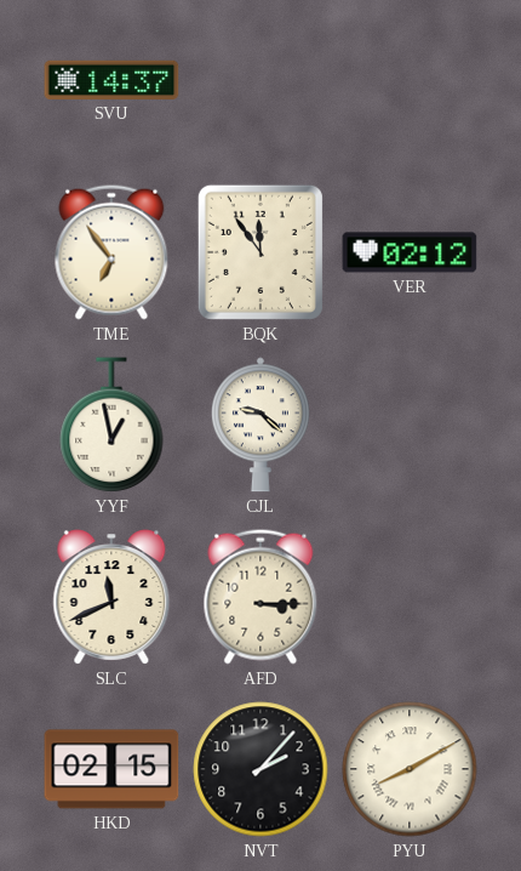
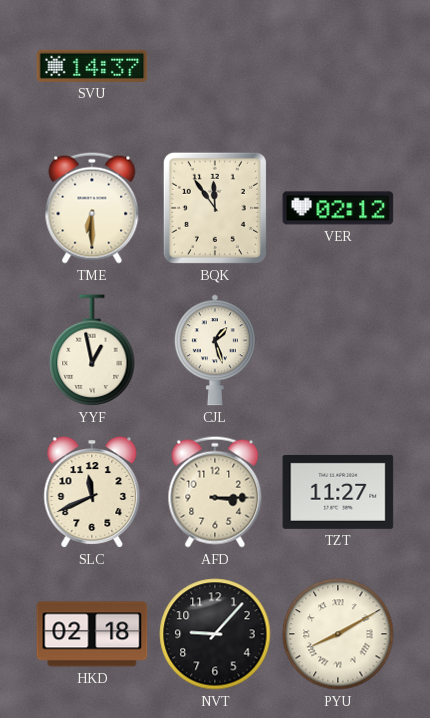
TME: 6:54 -> 6:30
CJL: 9:22 -> 1:27
TZT: none -> 11:27
HKD: 02:15 -> 02:18
NVT: 2:07 -> 9:07
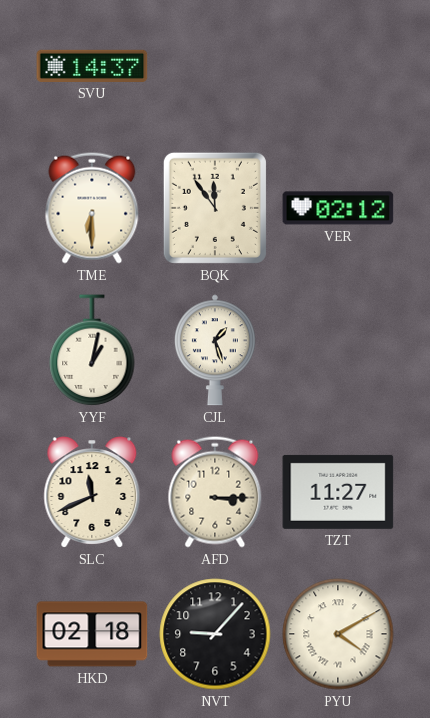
YYF: 12:58 -> 1:02
PYU: 8:10 -> 4:10
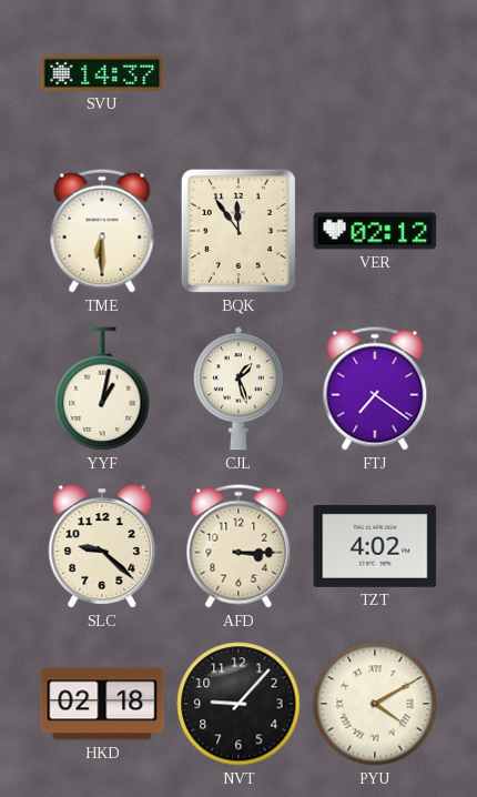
FTJ: none -> 7:21
SLC: 11:41 -> 9:22
TZT: 11:27 -> 4:02
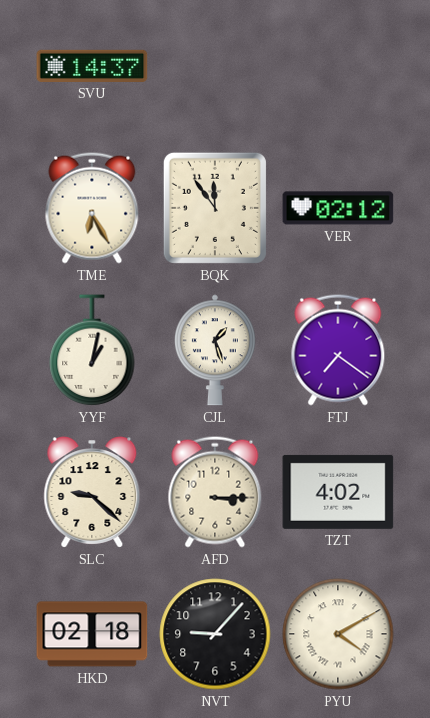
TME: 6:30 -> 6:25
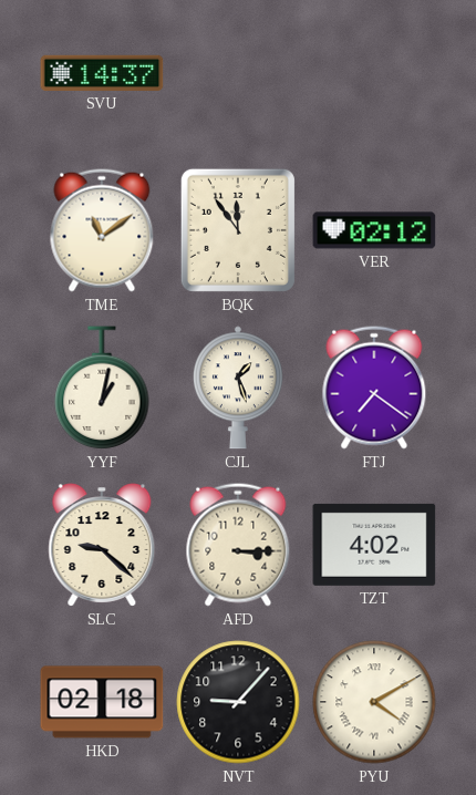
TME: 6:25 -> 11:09
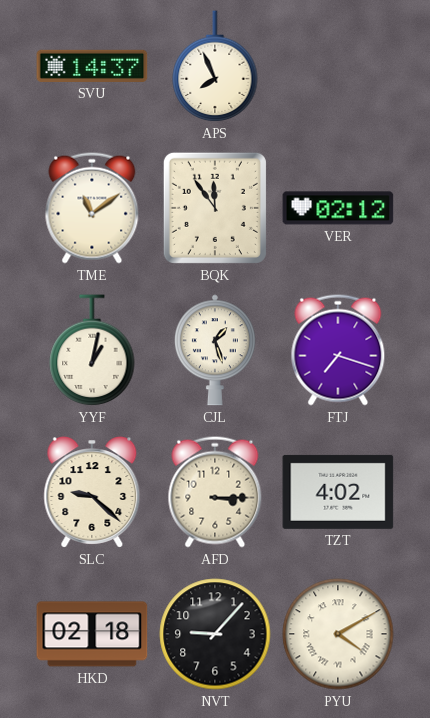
APS: none -> 7:56
FTJ: 7:21 -> 7:18
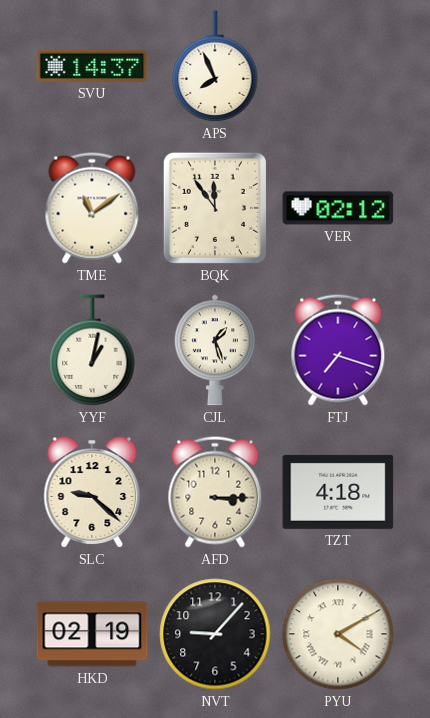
TZT: 4:02 -> 4:18
HKD: 02:18 -> 02:19
